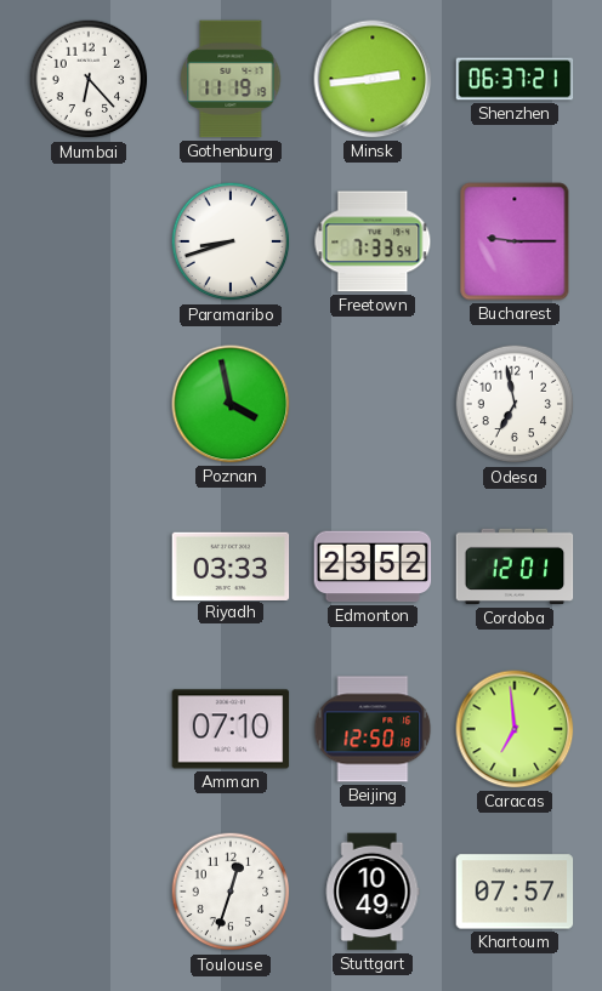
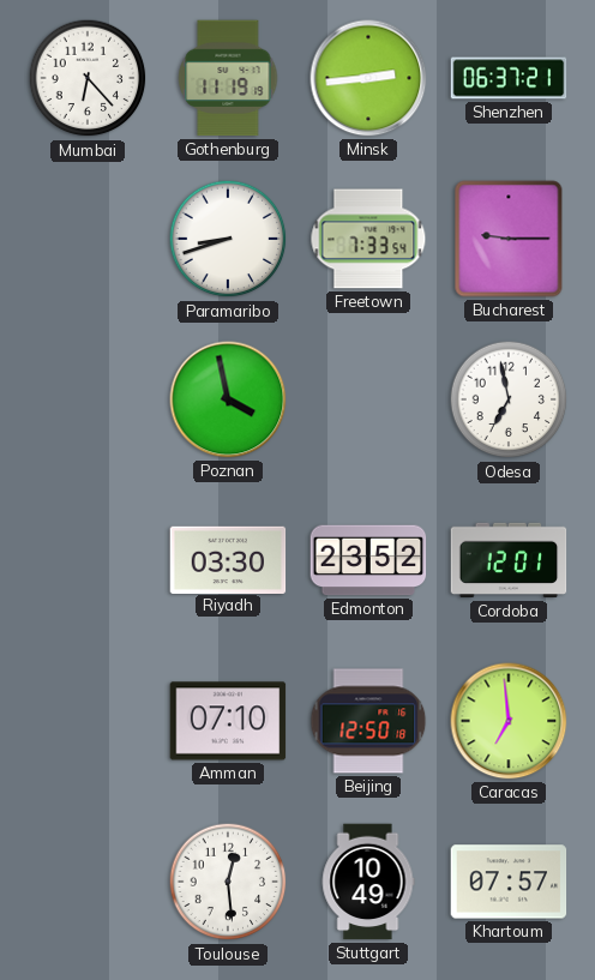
Riyadh: 03:33 -> 03:30
Toulouse: 12:33 -> 12:29
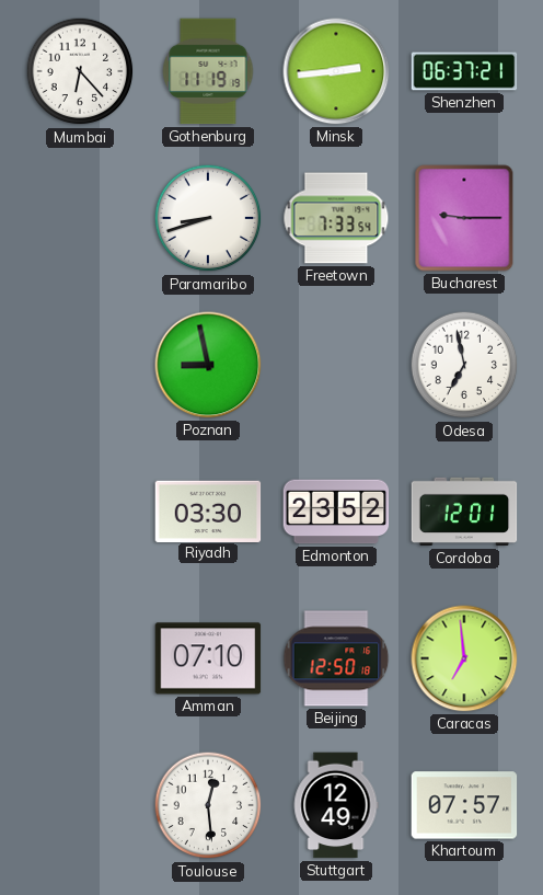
Poznan: 3:58 -> 8:58
Stuttgart: 10:49 -> 12:49
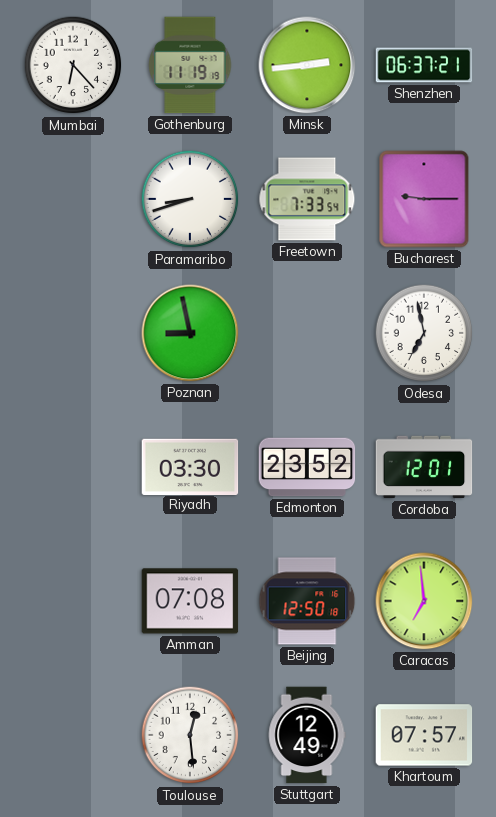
Amman: 07:10 -> 07:08
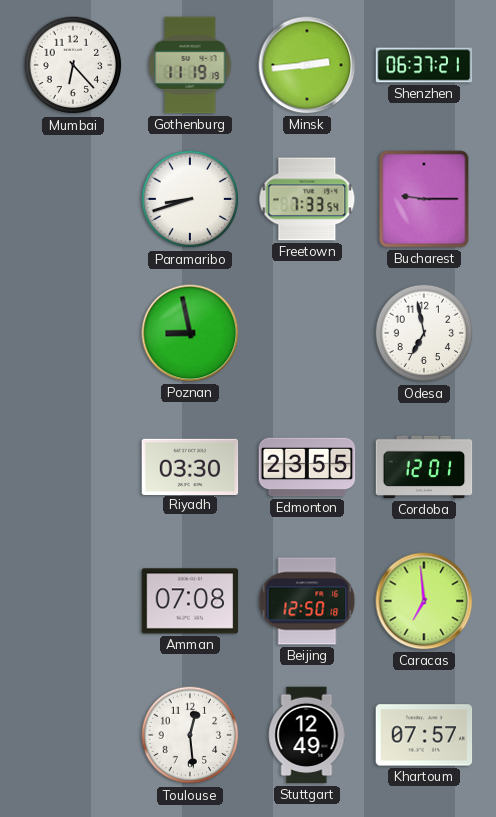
Edmonton: 23:52 -> 23:55
